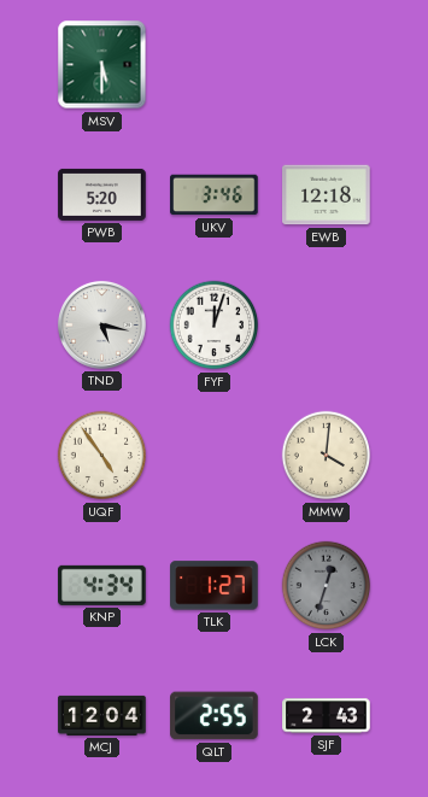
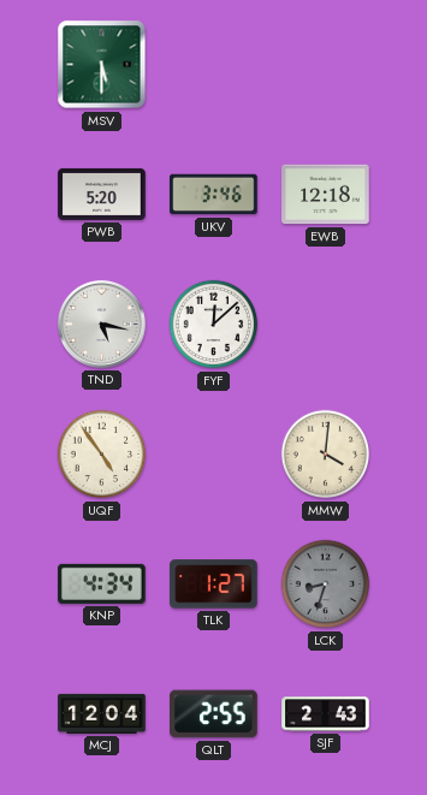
FYF: 12:03 -> 12:08
LCK: 12:33 -> 8:33
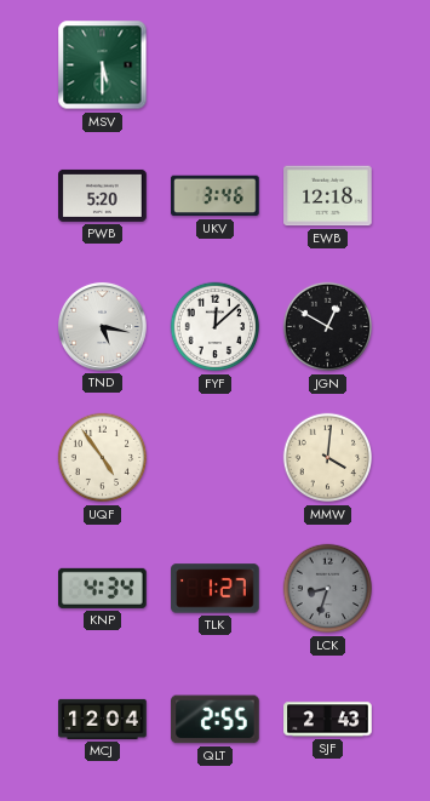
JGN: none -> 12:50
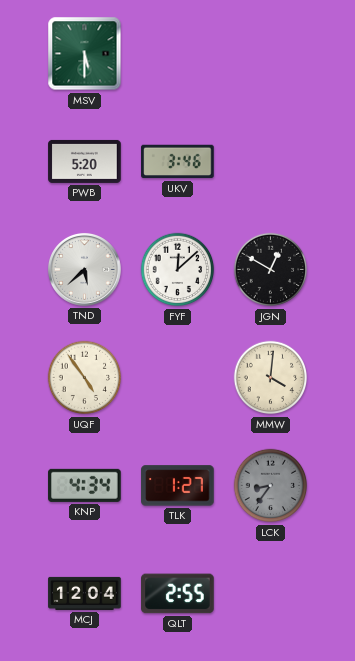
EWB: 12:18 -> none
TND: 5:17 -> 5:38
LCK: 8:33 -> 8:36
SJF: 2:43 -> none
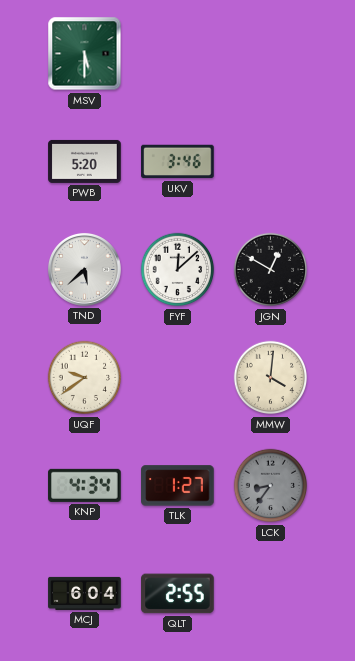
UQF: 4:54 -> 9:39
MCJ: 12:04 -> 6:04
